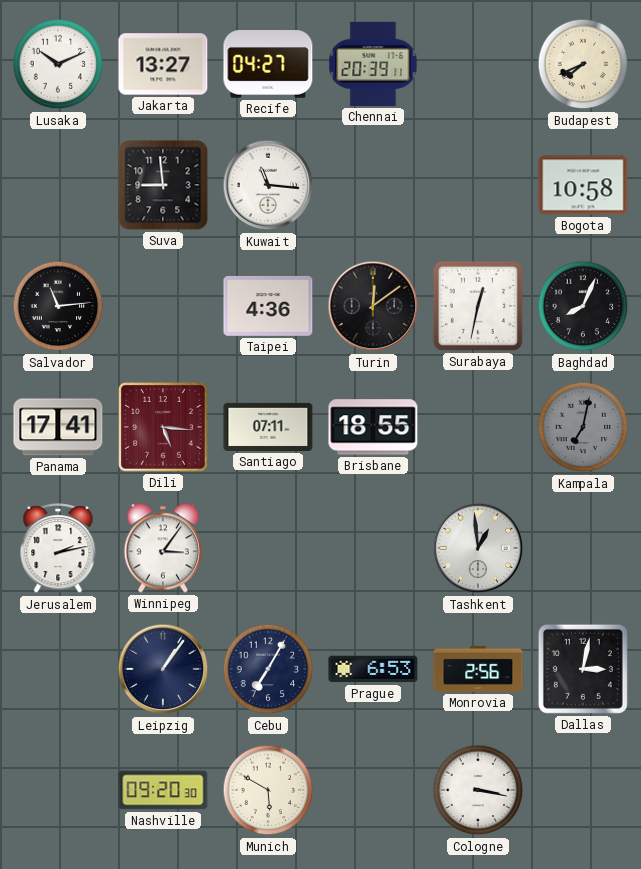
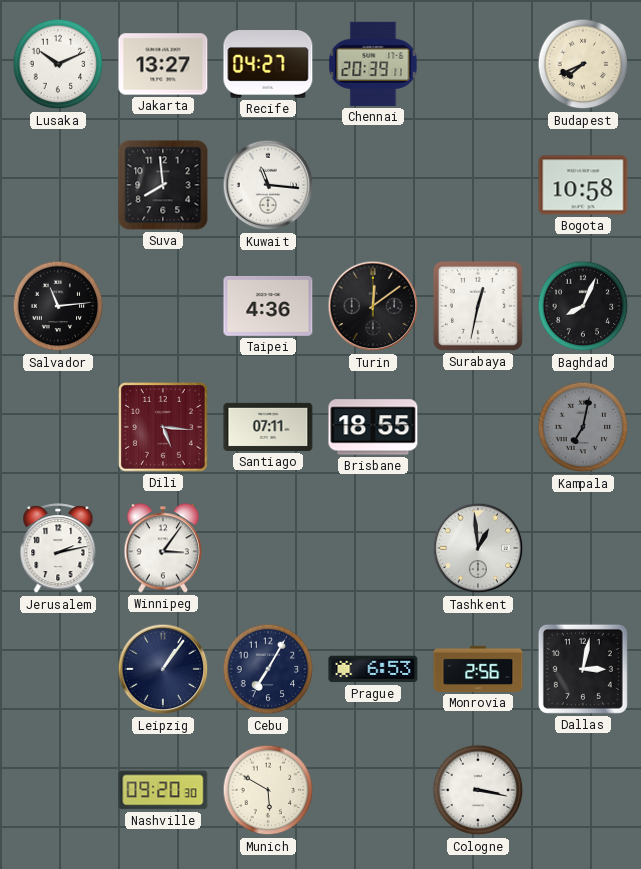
Suva: 8:59 -> 7:59
Panama: 17:41 -> none
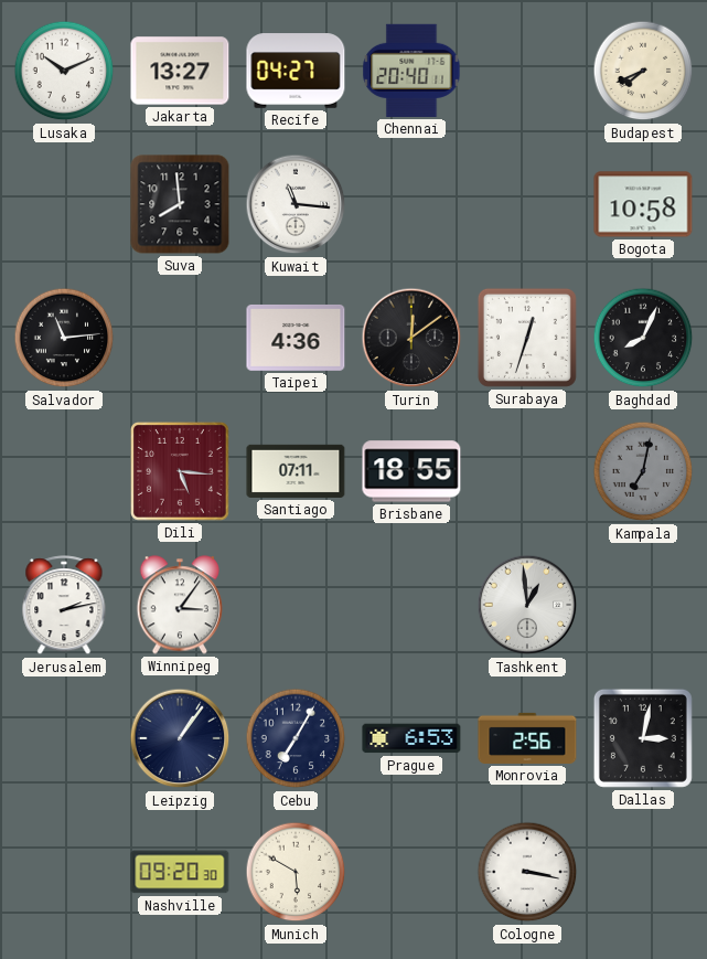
Chennai: 20:39 -> 20:40
Surabaya: 12:32 -> 12:33
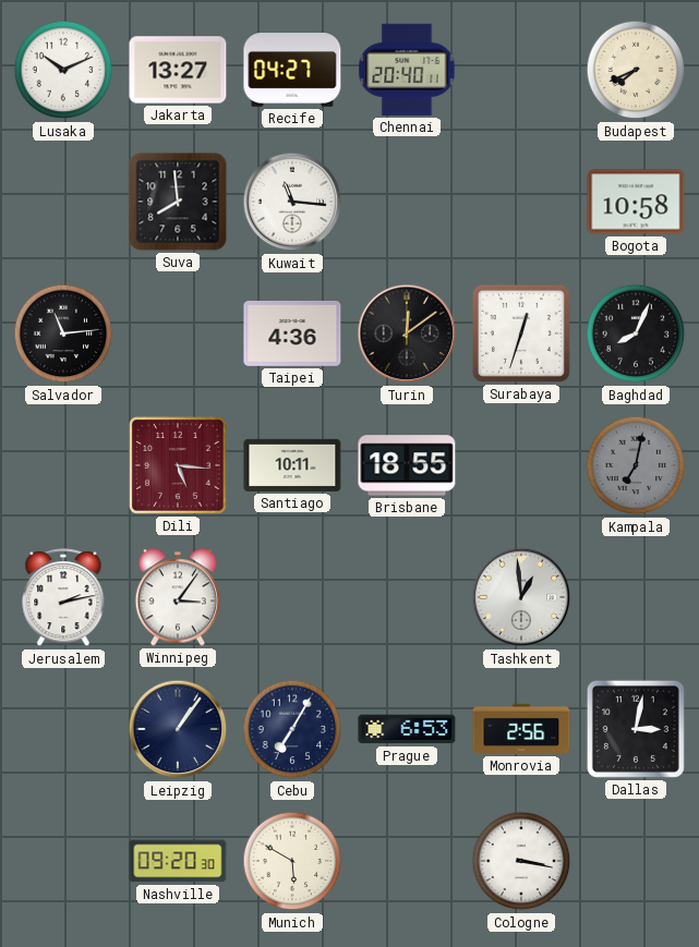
Santiago: 07:11 -> 10:11
